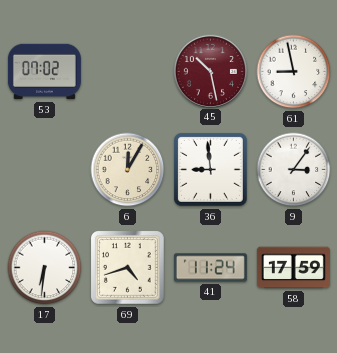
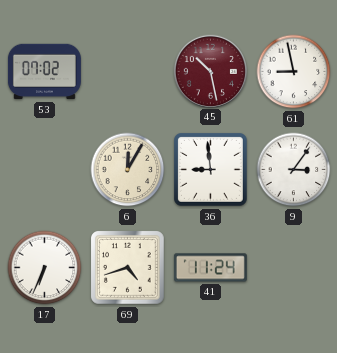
17: 6:31 -> 6:34
58: 17:59 -> none
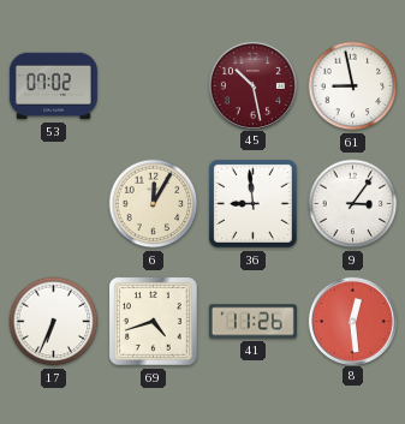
41: 11:24 -> 11:26
8: none -> 12:29
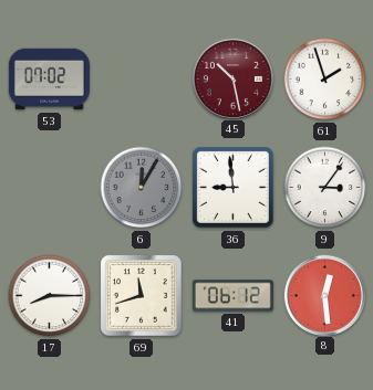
61: 8:58 -> 1:57
6 dial: cream -> grey
17: 6:34 -> 8:15
69: 4:42 -> 11:42
41: 11:26 -> 06:12
